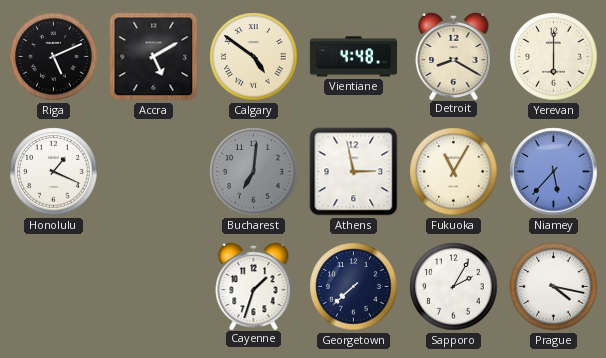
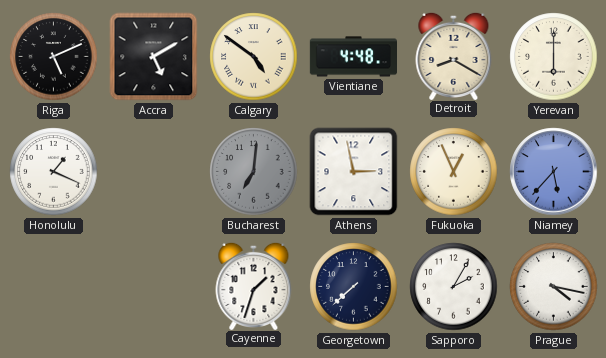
Fukuoka: 11:05 -> 12:56
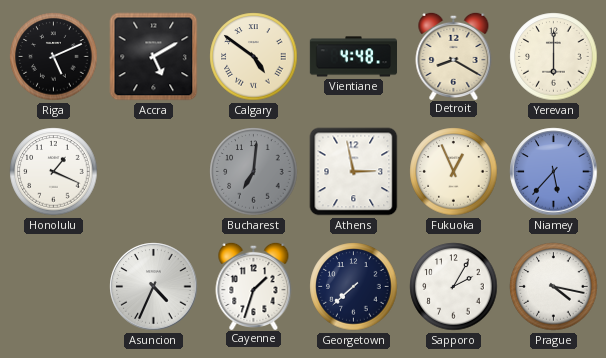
Asuncion: none -> 4:34
